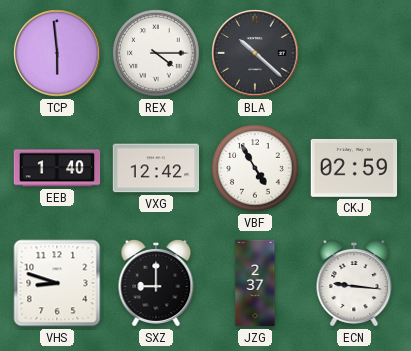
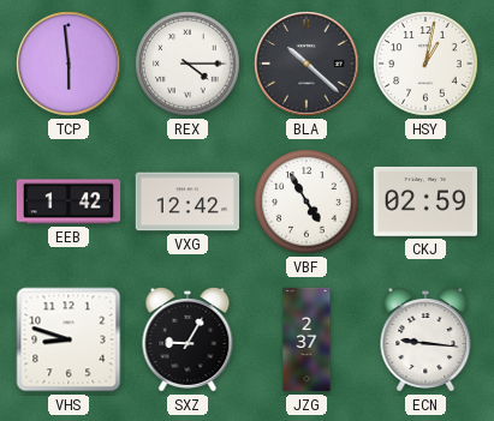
HSY: none -> 1:02
EEB: 1:40 -> 1:42
SXZ: 9:00 -> 9:05
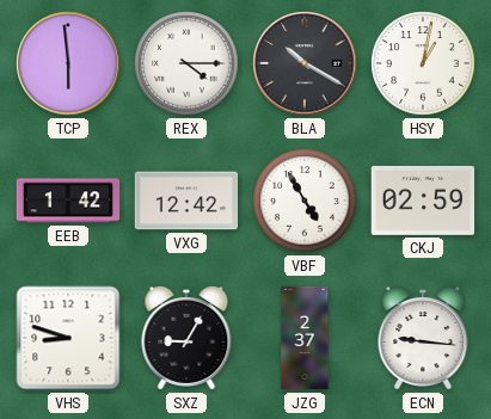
BLA: 10:22 -> 10:20
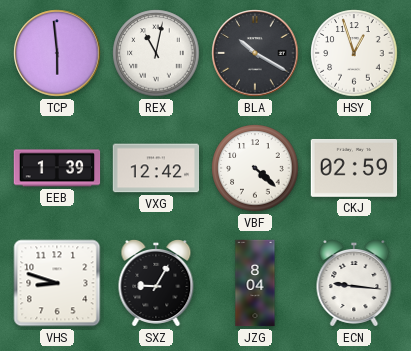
REX: 4:15 -> 11:02
HSY: 1:02 -> 12:57
EEB: 1:42 -> 1:39
VBF: 4:55 -> 4:22
JZG: 2:37 -> 8:04
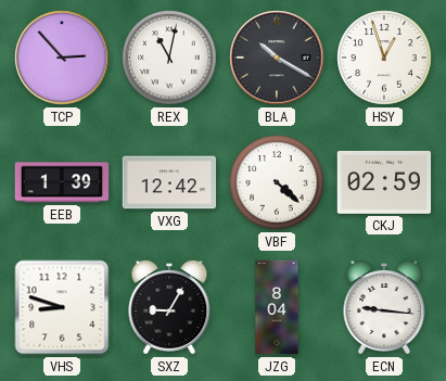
TCP: 5:59 -> 2:53
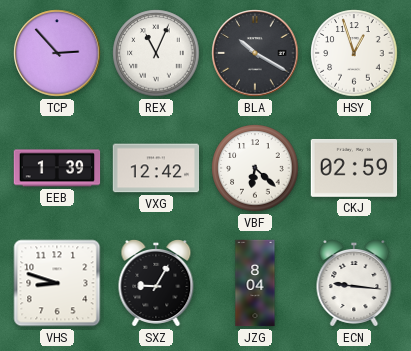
REX: 11:02 -> 11:04
VBF: 4:22 -> 6:22
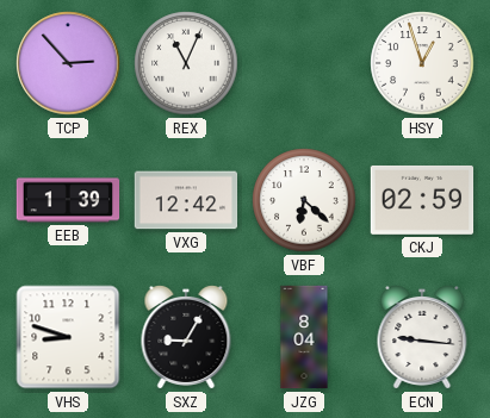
BLA: 10:20 -> none
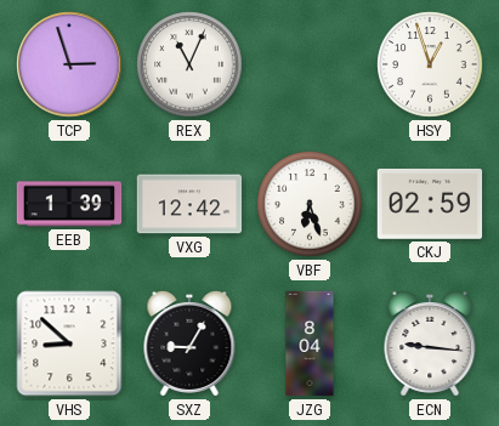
TCP: 2:53 -> 2:57
VBF: 6:22 -> 6:27
VHS: 8:48 -> 8:52
